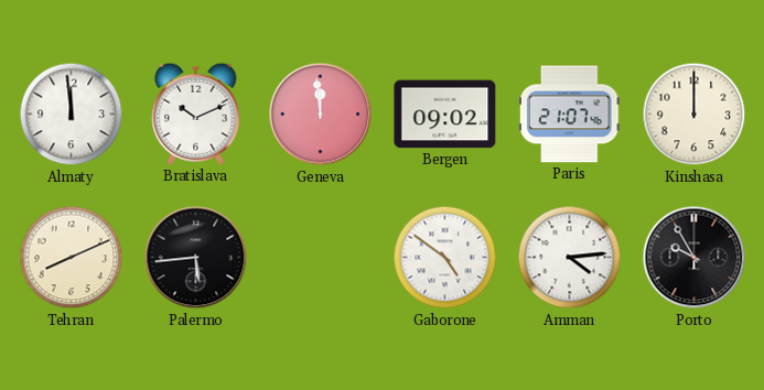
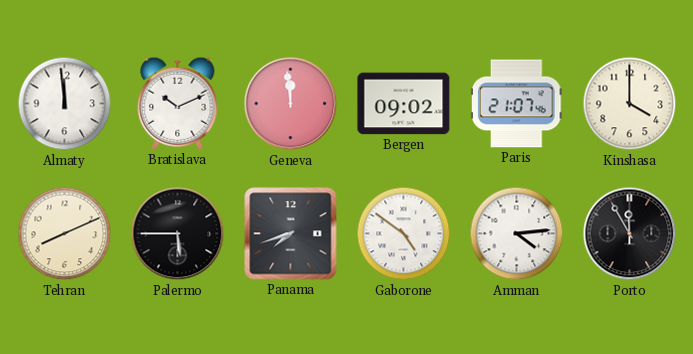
Kinshasa: 12:00 -> 4:00
Palermo: 5:44 -> 5:45
Panama: none -> 7:42
Porto: 9:55 -> 11:55
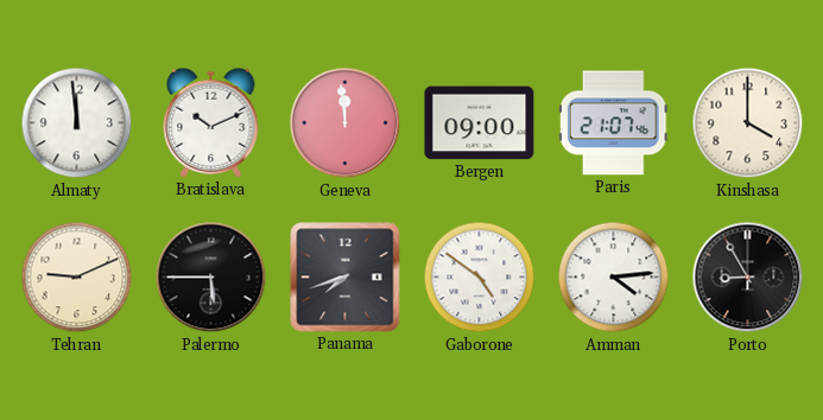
Bergen: 09:02 -> 09:00
Tehran: 8:11 -> 9:11
Porto: 11:55 -> 8:55
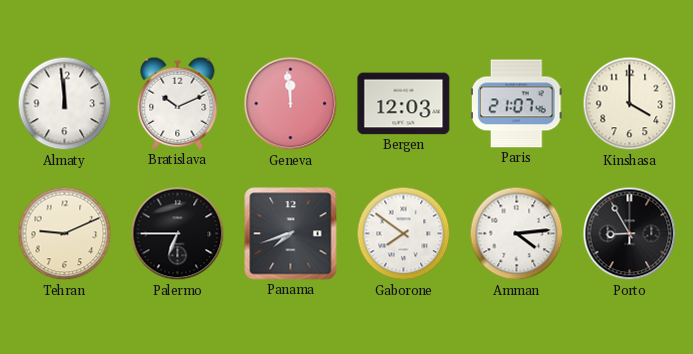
Bergen: 09:00 -> 12:03
Palermo: 5:45 -> 6:45
Gaborone: 4:51 -> 7:51
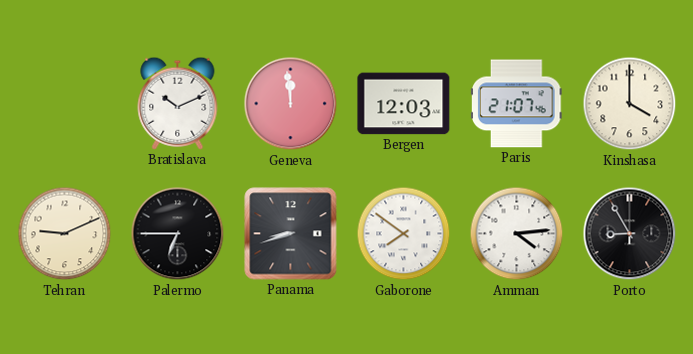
Almaty: 11:59 -> none
Panama: 7:42 -> 8:42
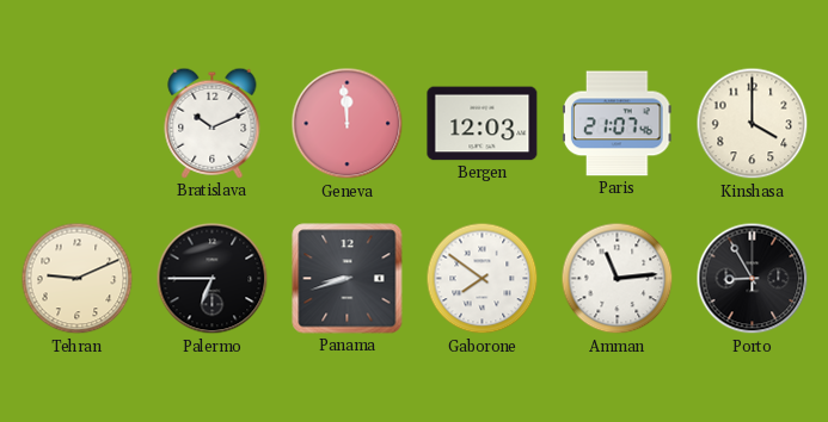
Amman: 4:14 -> 11:14
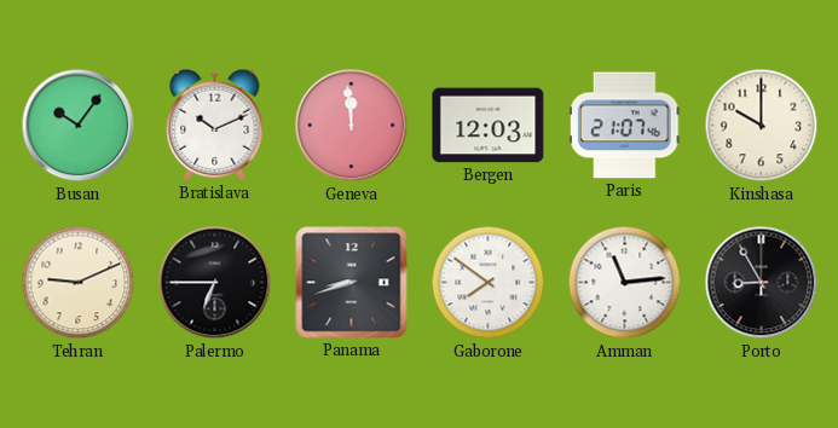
Busan: none -> 10:06
Kinshasa: 4:00 -> 10:00
